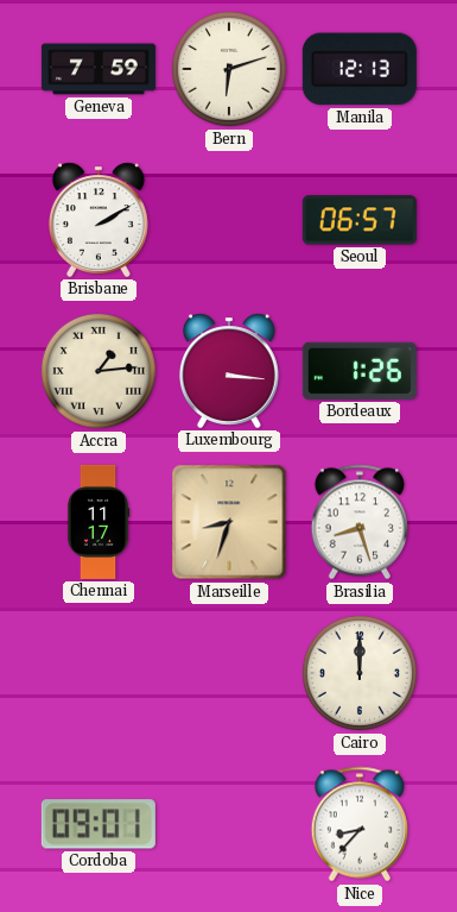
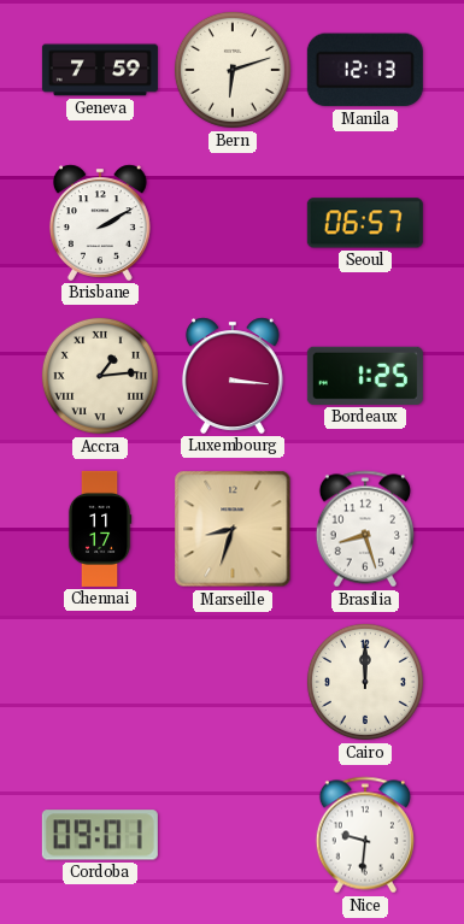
Bordeaux: 1:26 -> 1:25
Nice: 8:37 -> 9:31
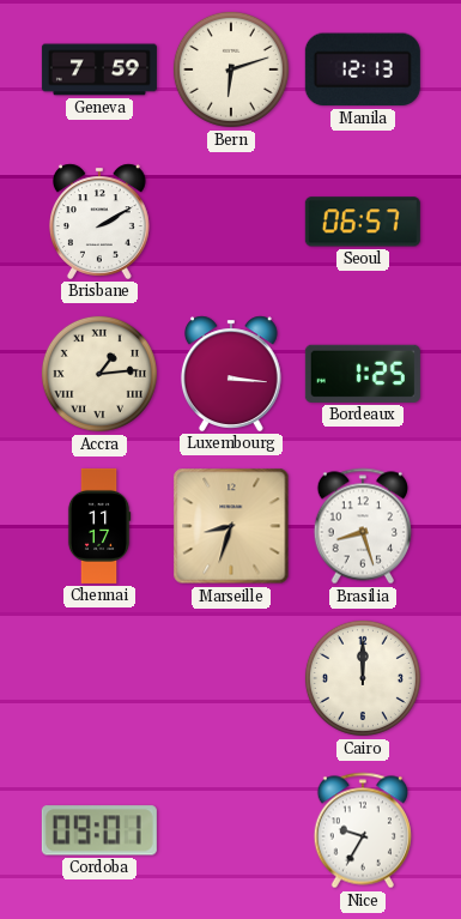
Nice: 9:31 -> 9:35
